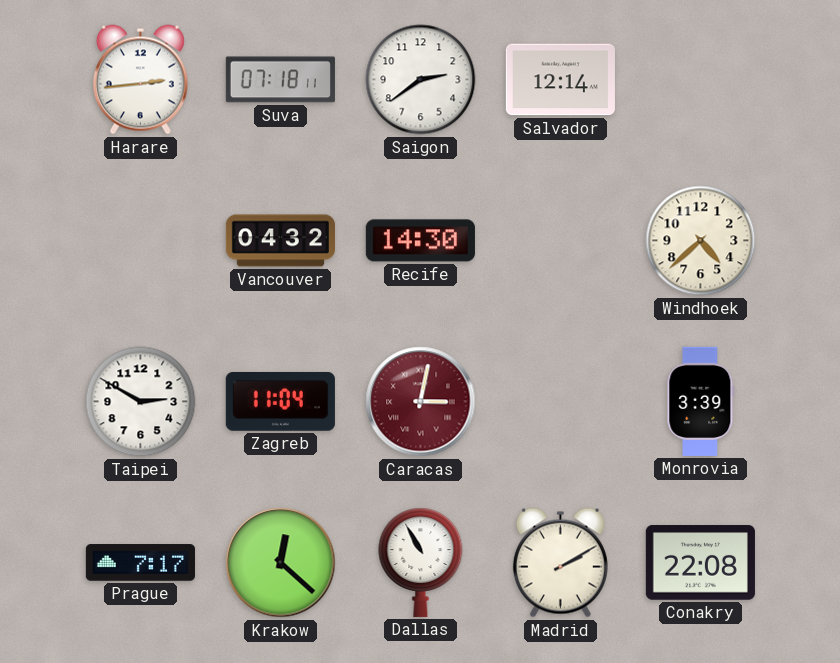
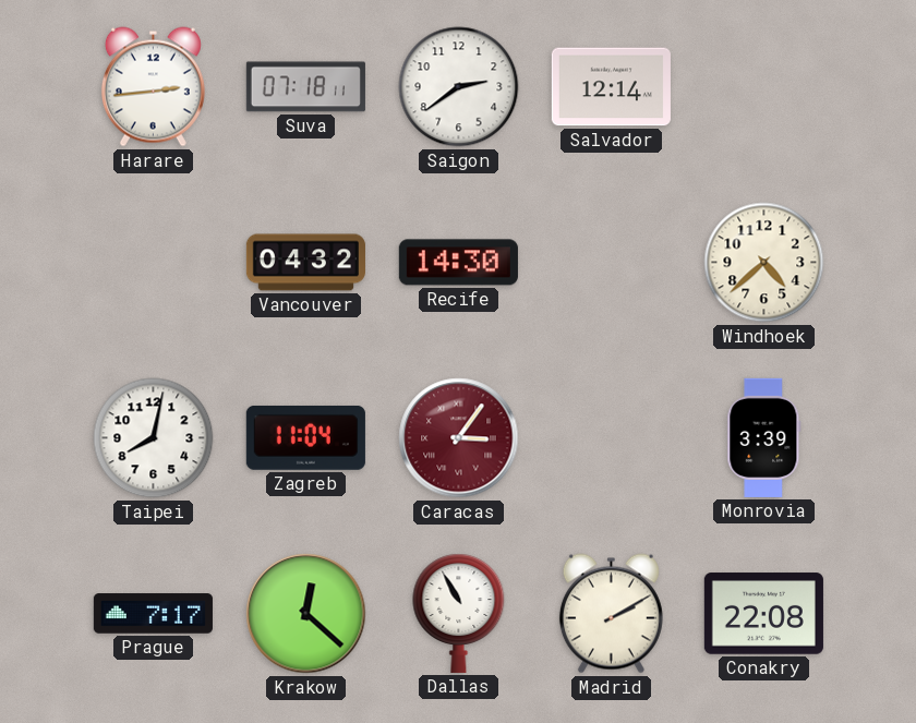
Taipei: 2:50 -> 8:02
Caracas: 3:02 -> 3:06
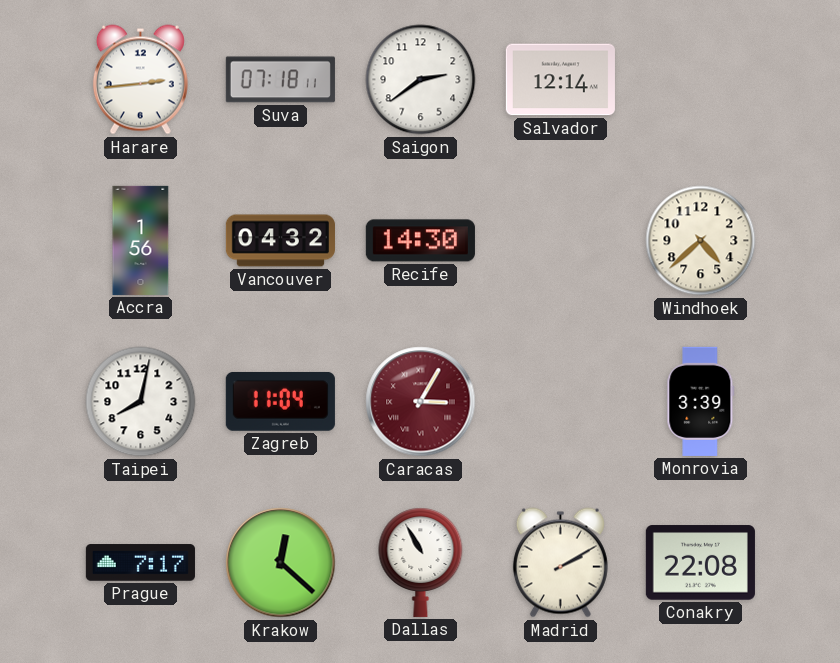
Accra: none -> 1:56
Caracas: 3:06 -> 3:05
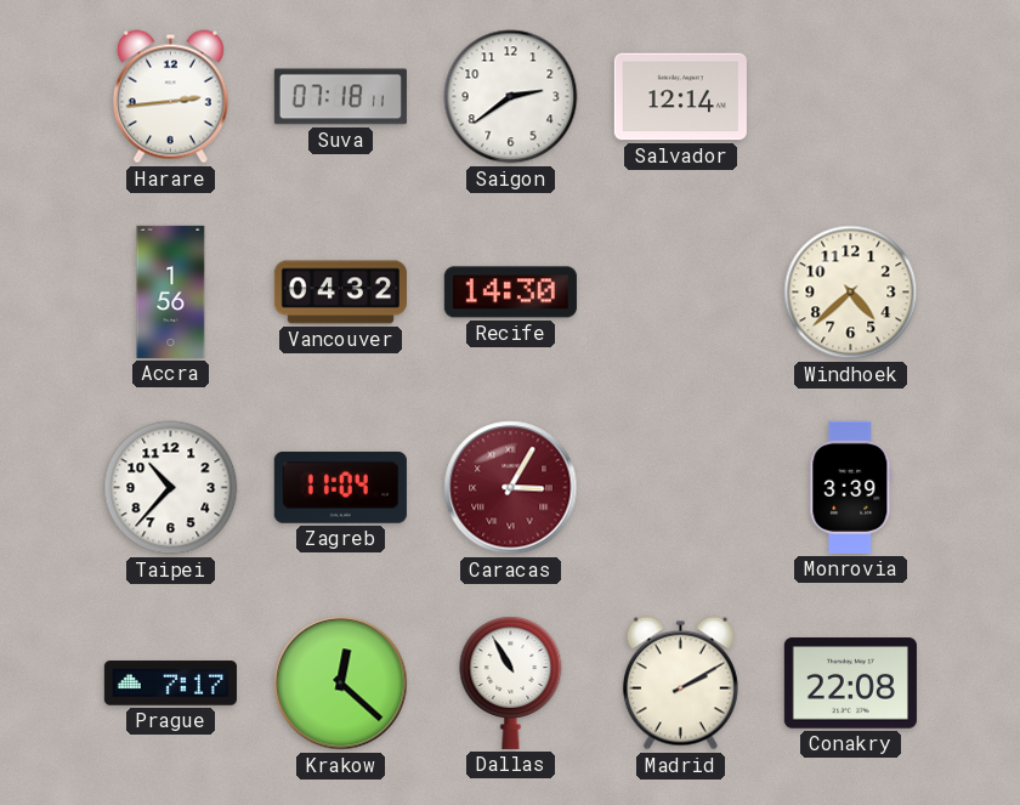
Taipei: 8:02 -> 10:37
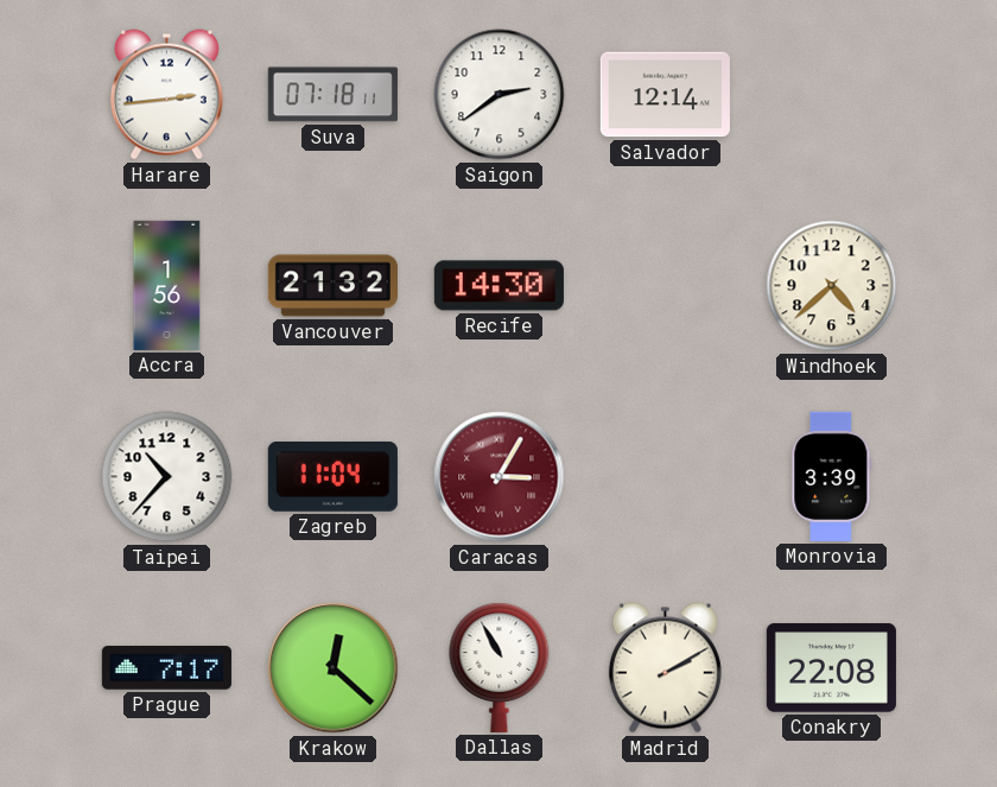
Vancouver: 04:32 -> 21:32
